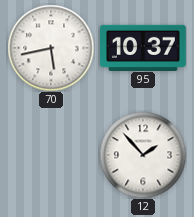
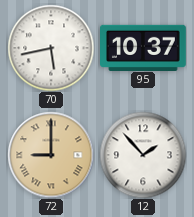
72: none -> 9:00
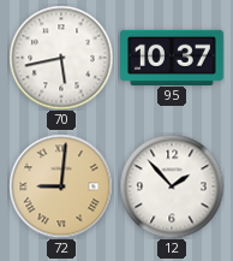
72: 9:00 -> 9:01
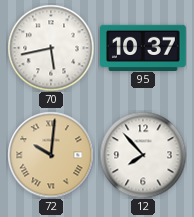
72: 9:01 -> 10:01
12: 1:53 -> 7:53
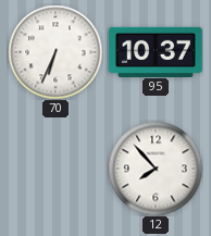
70: 5:43 -> 6:34
72: 10:01 -> none
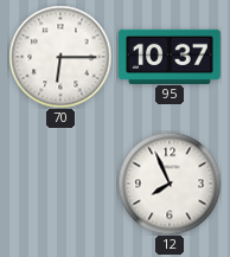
70: 6:34 -> 6:15
12: 7:53 -> 7:56
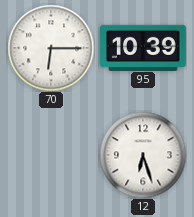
95: 10:37 -> 10:39
12: 7:56 -> 6:27
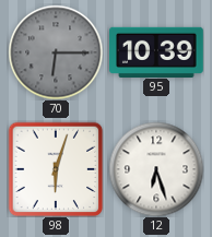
70 dial: white -> grey
98: none -> 6:03
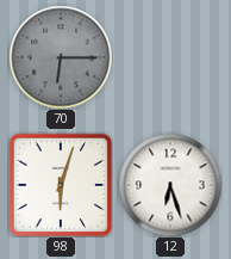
95: 10:39 -> none
